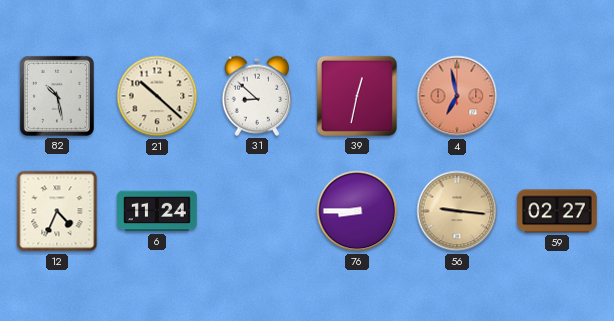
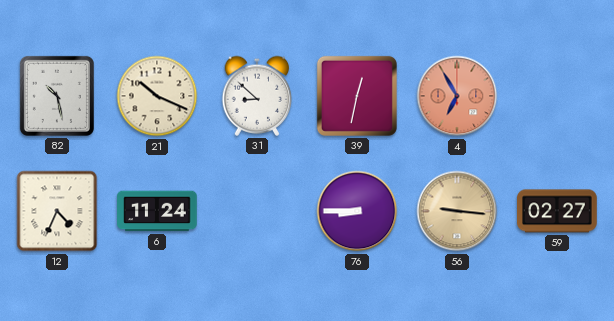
21: 10:22 -> 10:19
4: 6:58 -> 6:55
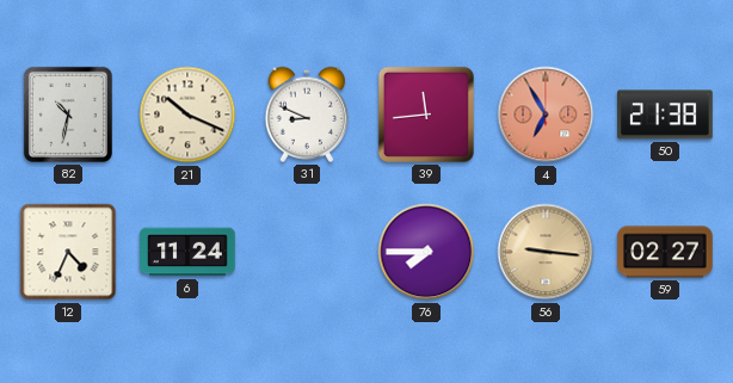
82: 10:28 -> 10:32
31: 8:52 -> 8:49
39: 12:32 -> 11:44
50: none -> 21:38
76: 8:45 -> 7:45
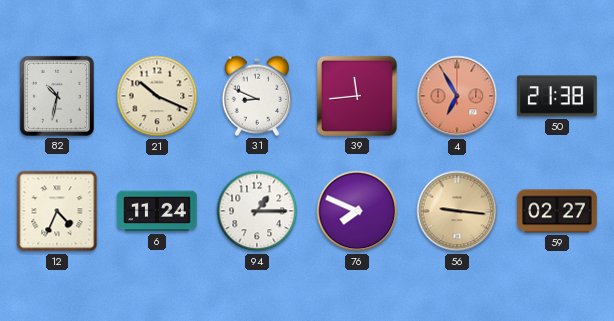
94: none -> 1:15
76: 7:45 -> 7:49
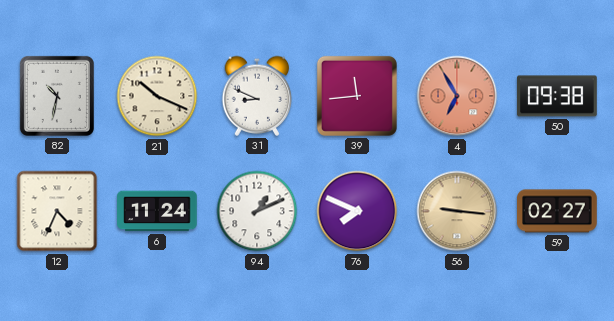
50: 21:38 -> 09:38
94: 1:15 -> 1:11
